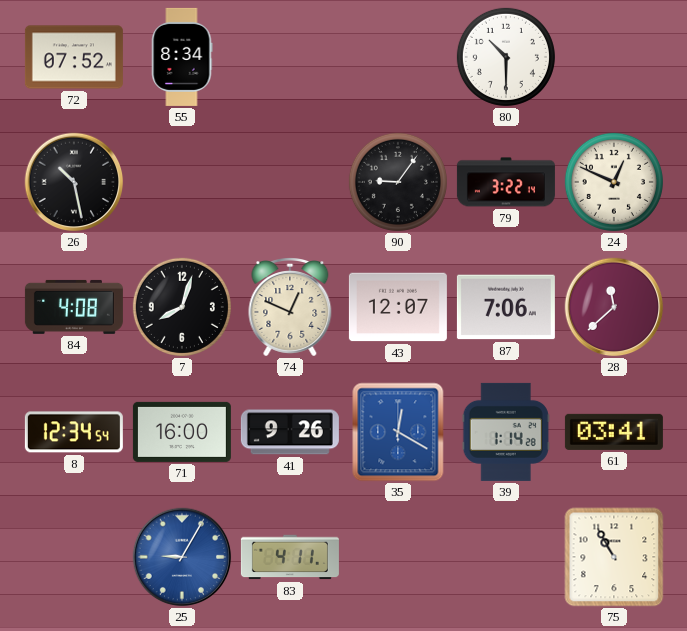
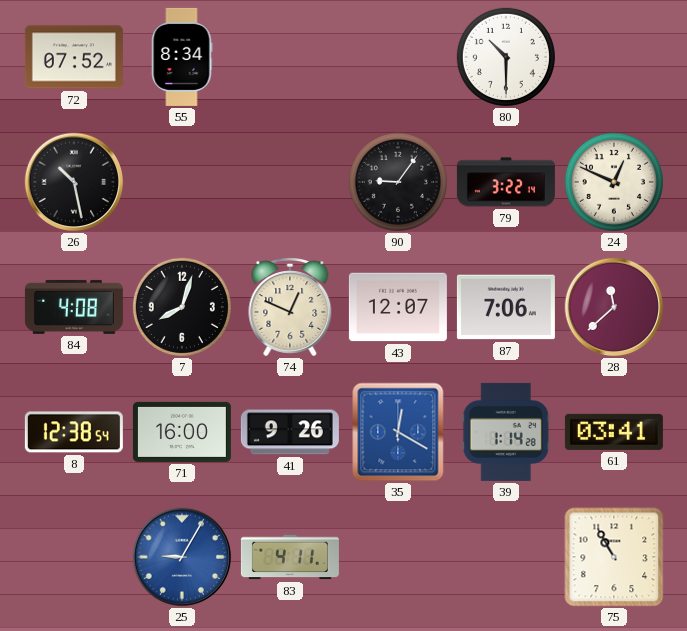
8: 12:34 -> 12:38
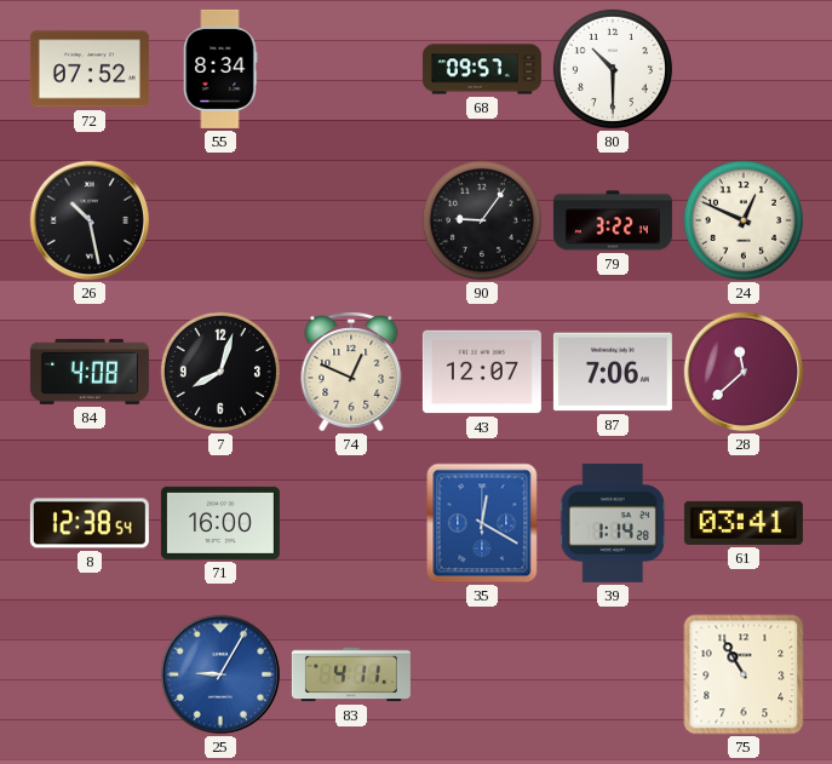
68: none -> 09:57
41: 9:26 -> none
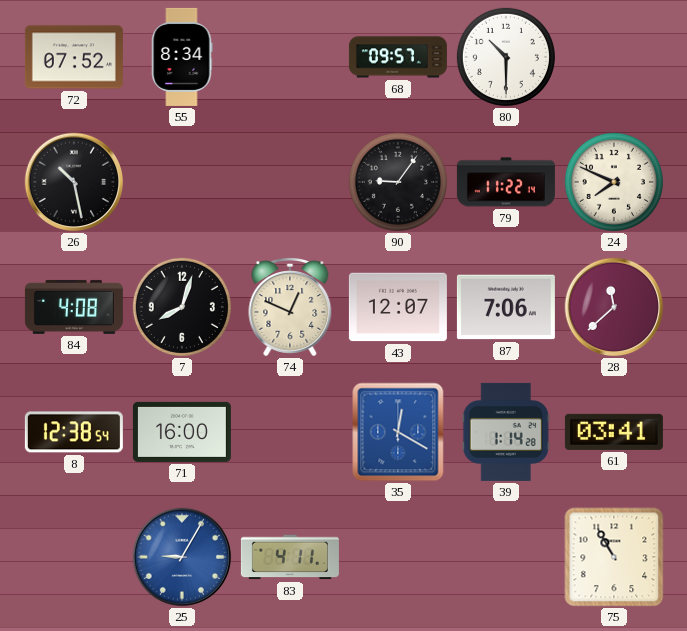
79: 3:22 -> 11:22
24: 12:49 -> 7:49
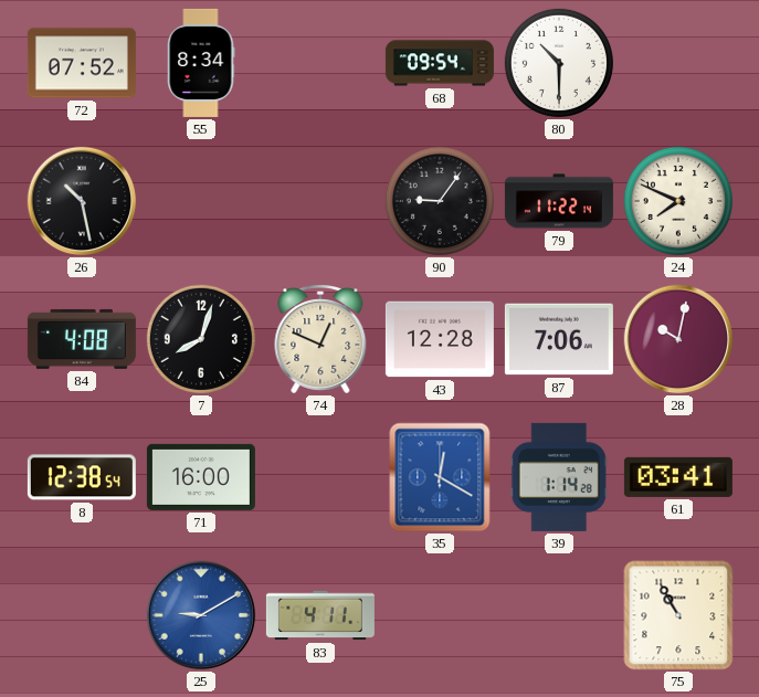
68: 09:57 -> 09:54
43: 12:07 -> 12:28
28: 11:38 -> 10:02
25: 9:05 -> 9:10
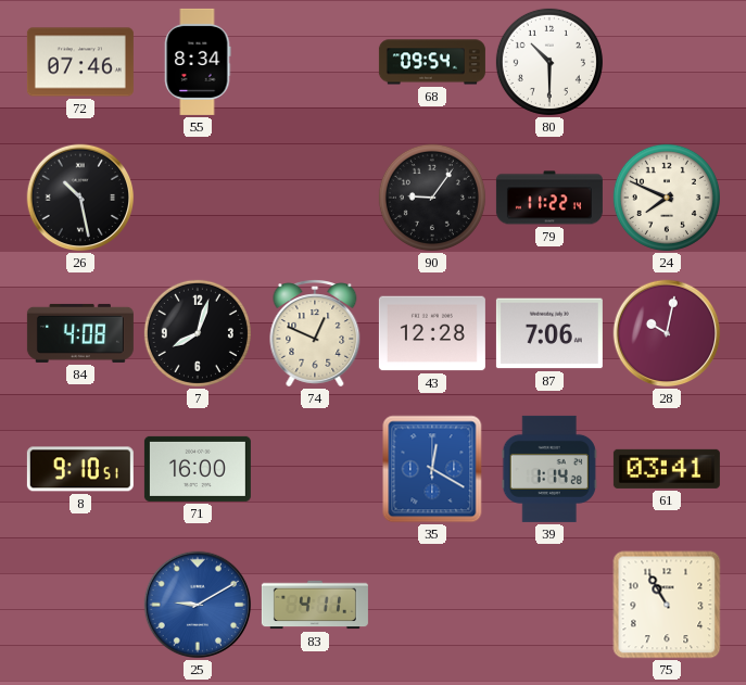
72: 07:52 -> 07:46
8: 12:38 -> 9:10
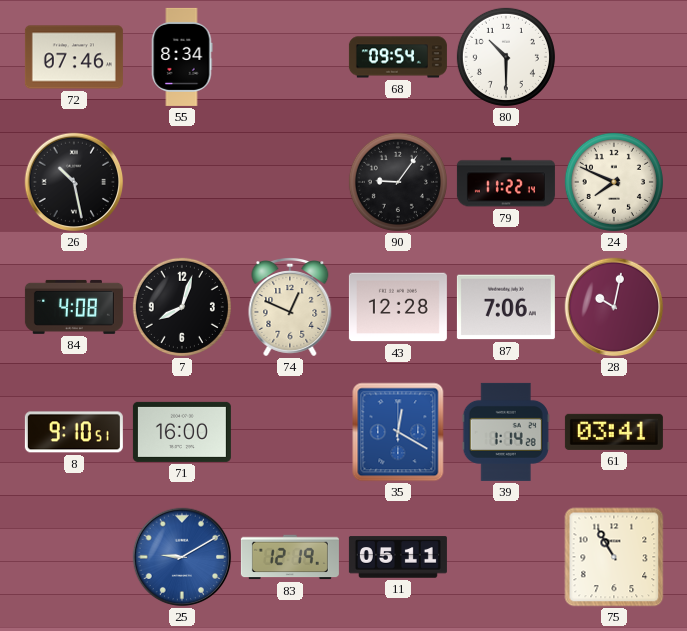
83: 4:11 -> 12:19
11: none -> 05:11
